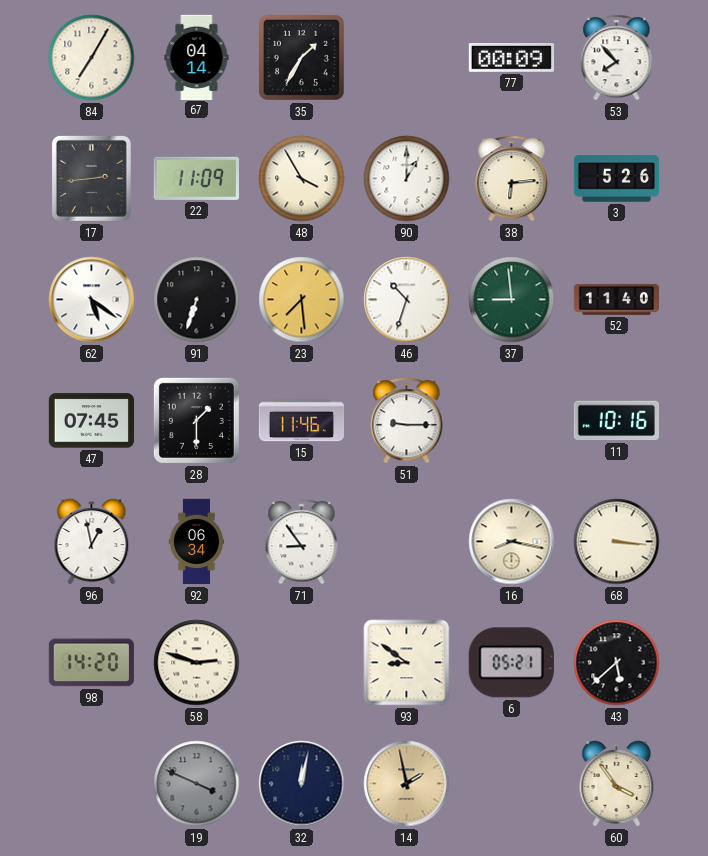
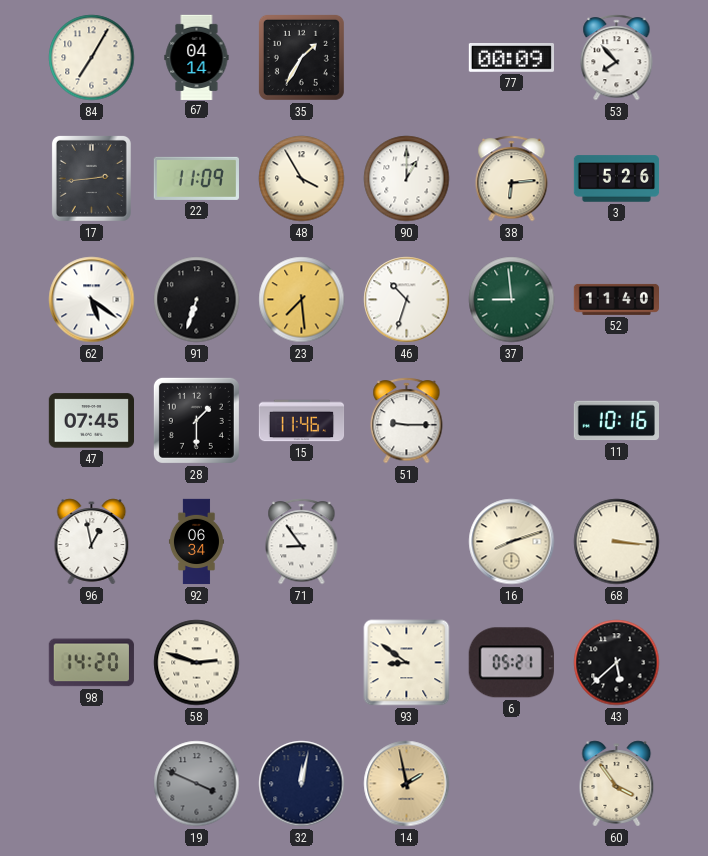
16: 8:17 -> 8:12
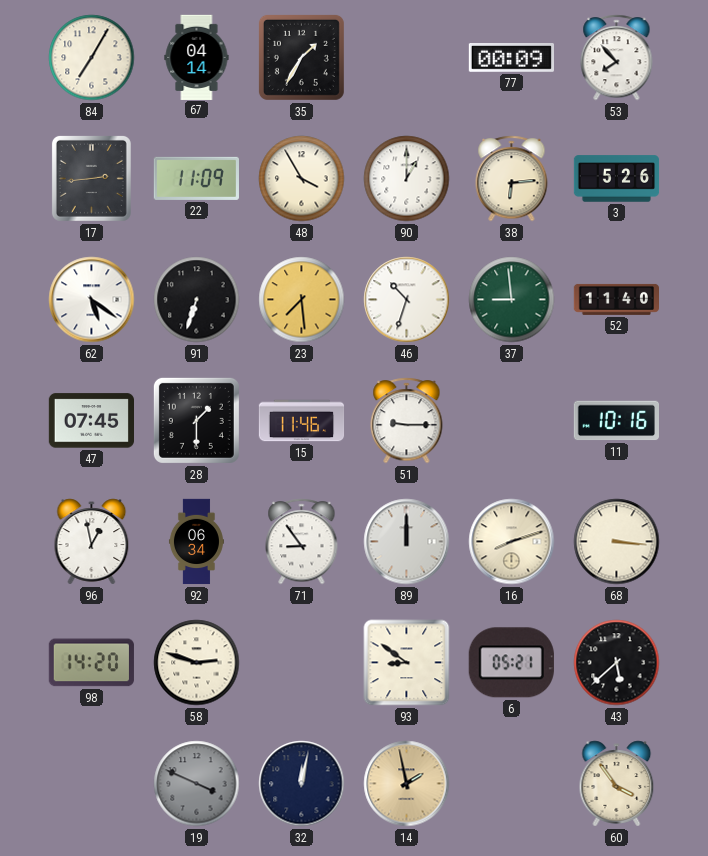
89: none -> 12:00
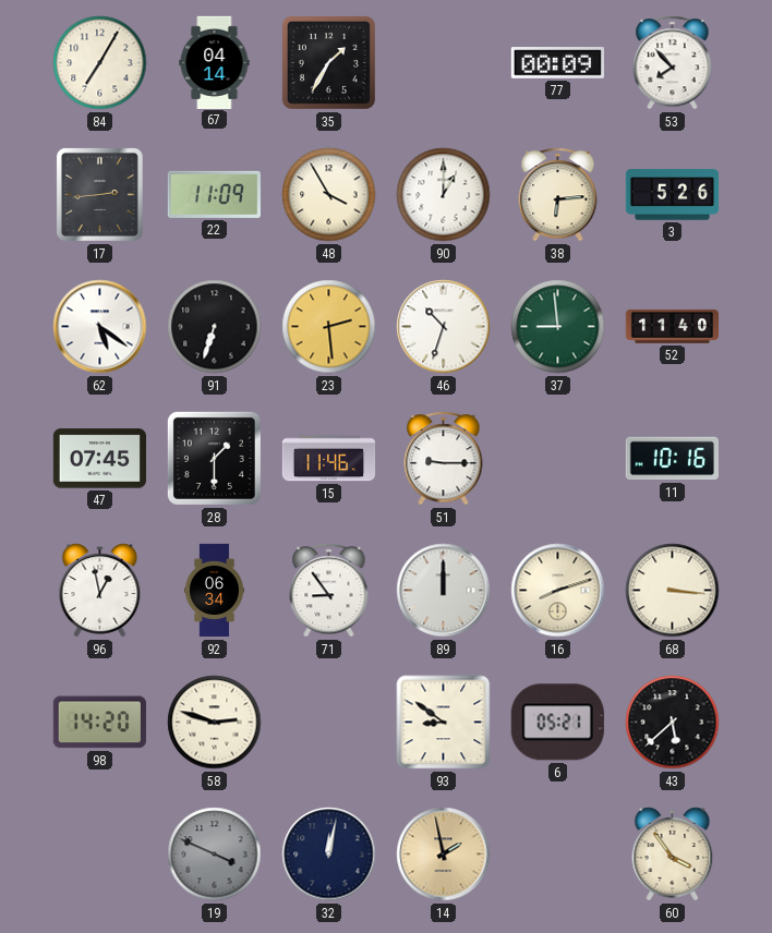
23: 7:29 -> 2:29
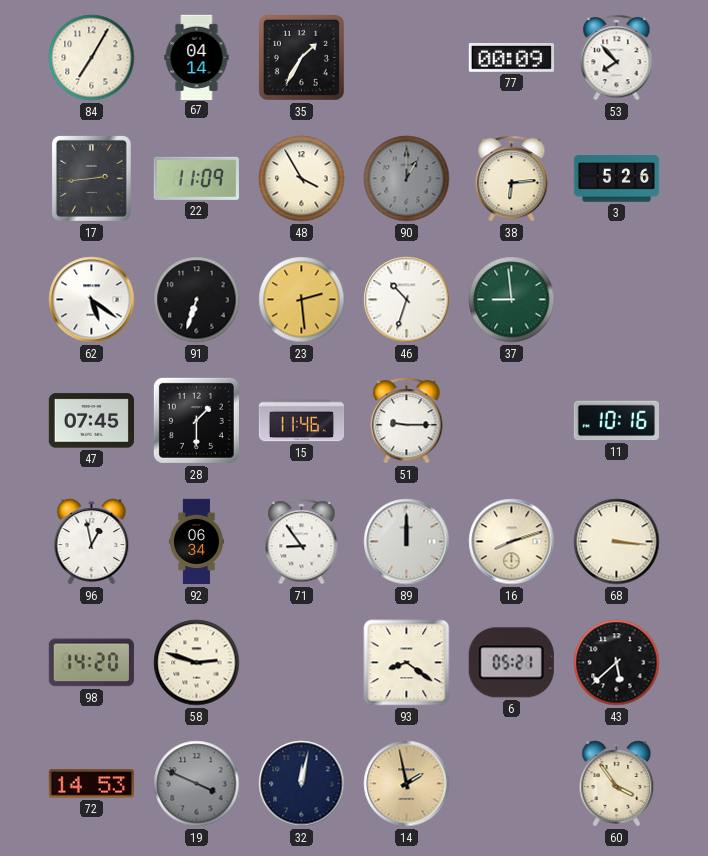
90 dial: white -> grey
52: 11:40 -> none
93: 8:51 -> 8:21
72: none -> 14:53
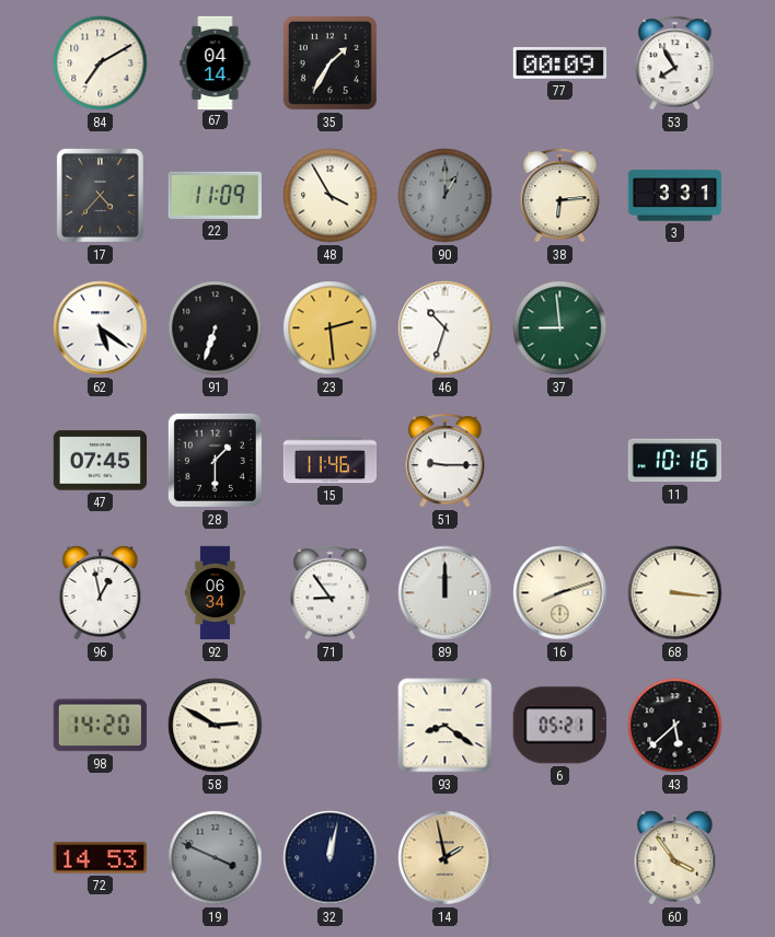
84: 7:05 -> 7:10
53: 7:53 -> 7:55
17: 2:44 -> 4:37
3: 5:26 -> 3:31
58: 2:48 -> 2:50
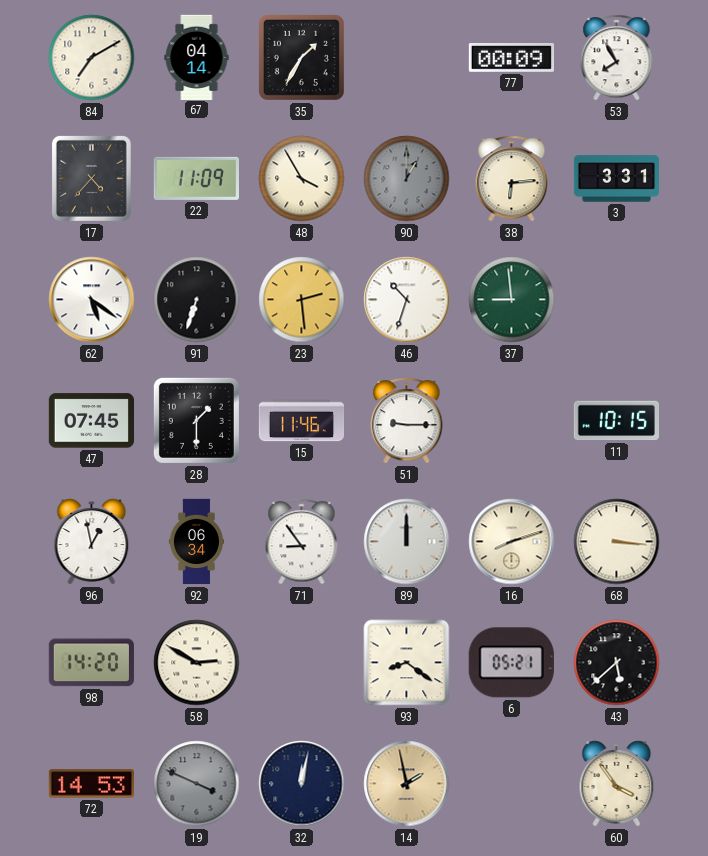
11: 10:16 -> 10:15
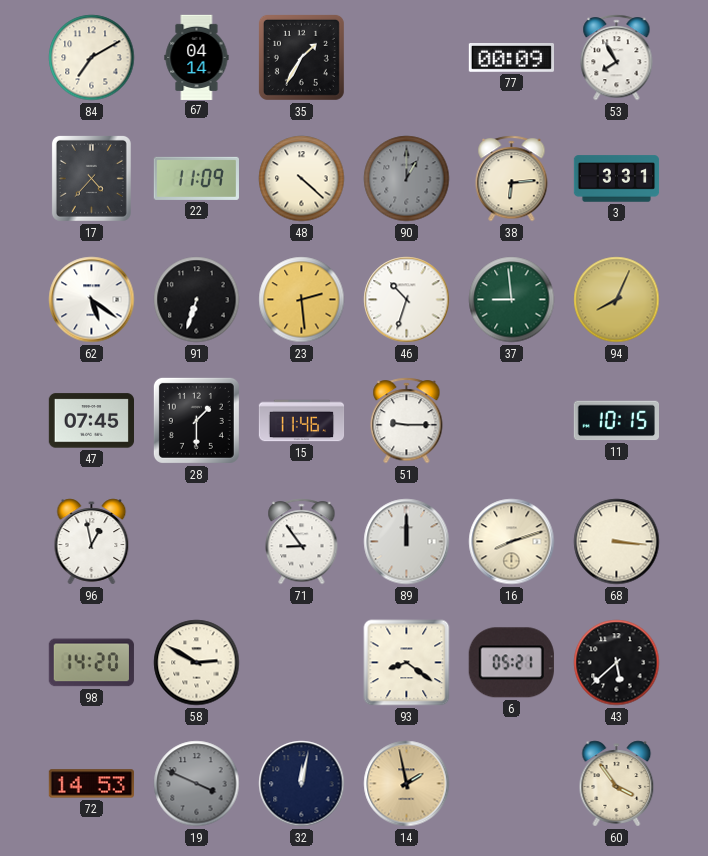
48: 3:55 -> 4:22
94: none -> 8:04
92: 06:34 -> none
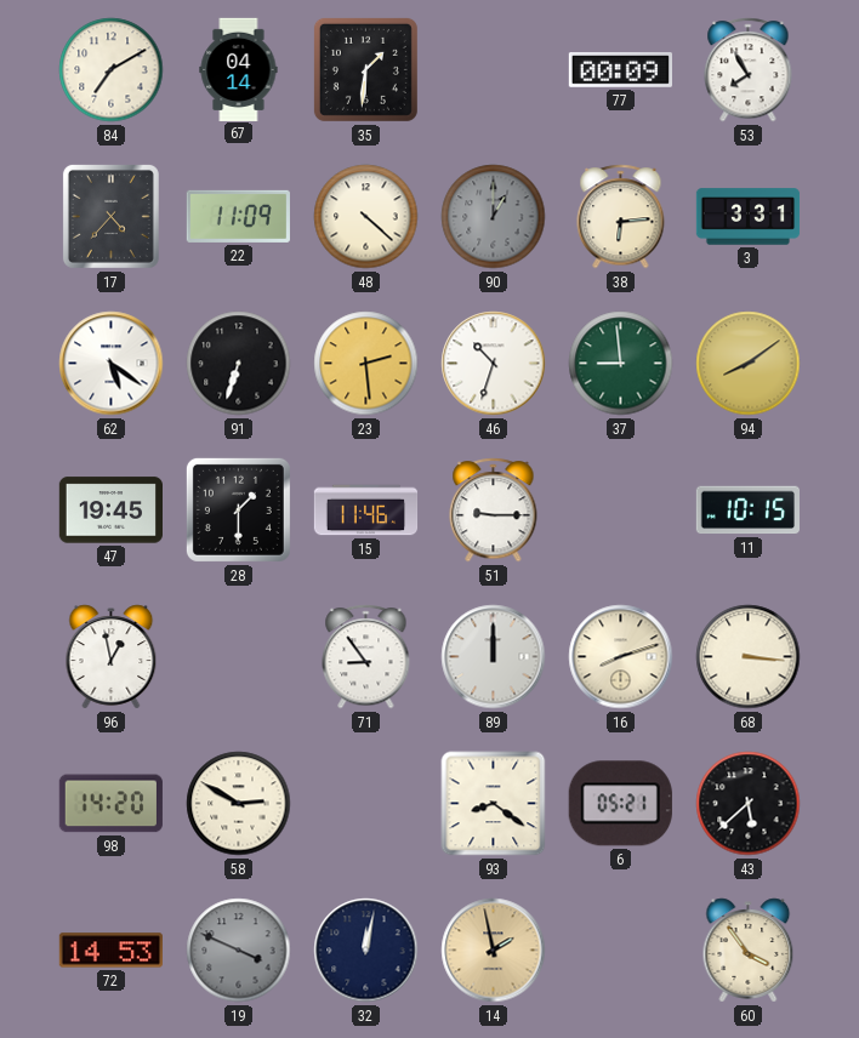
35: 1:35 -> 1:31
94: 8:04 -> 8:09
47: 07:45 -> 19:45
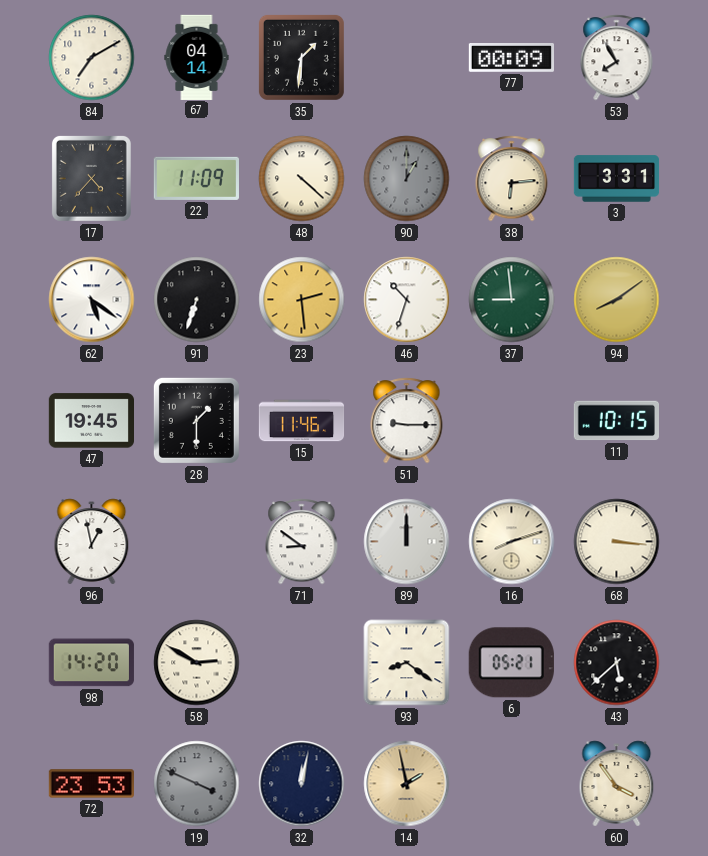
71: 8:54 -> 8:51
72: 14:53 -> 23:53
